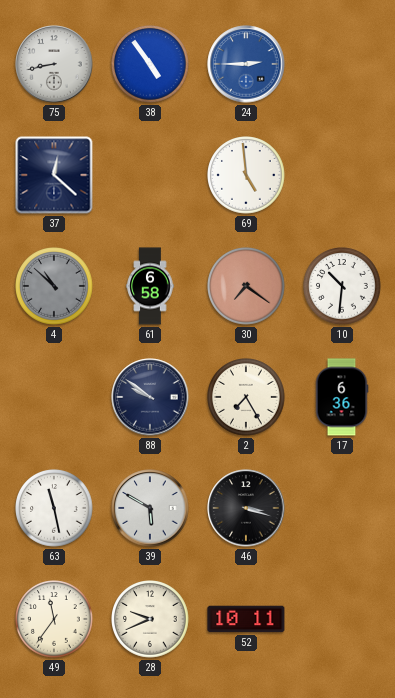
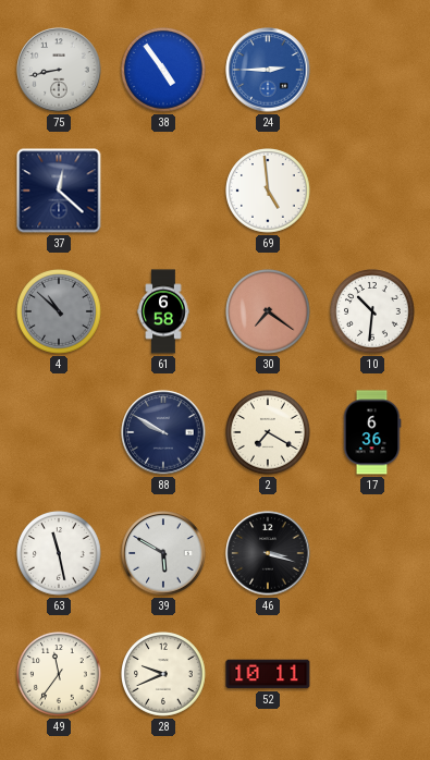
88: 9:51 -> 9:50
2: 7:25 -> 7:20
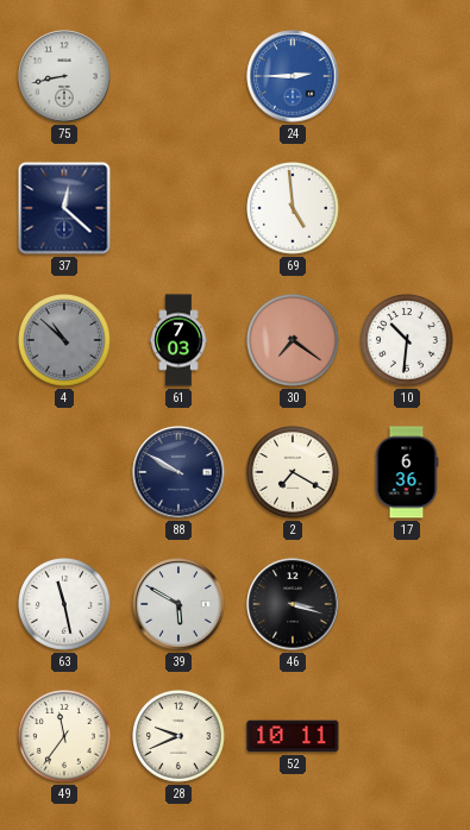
38: 4:54 -> none
61: 6:58 -> 7:03
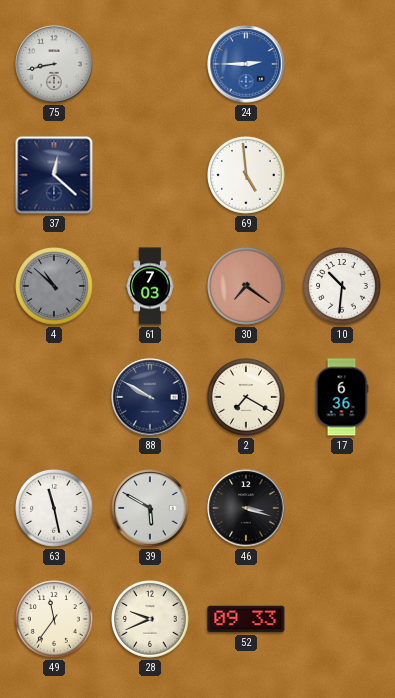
52: 10:11 -> 09:33
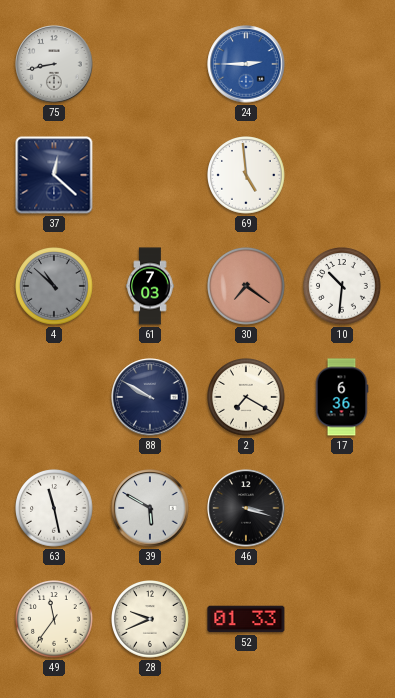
52: 09:33 -> 01:33
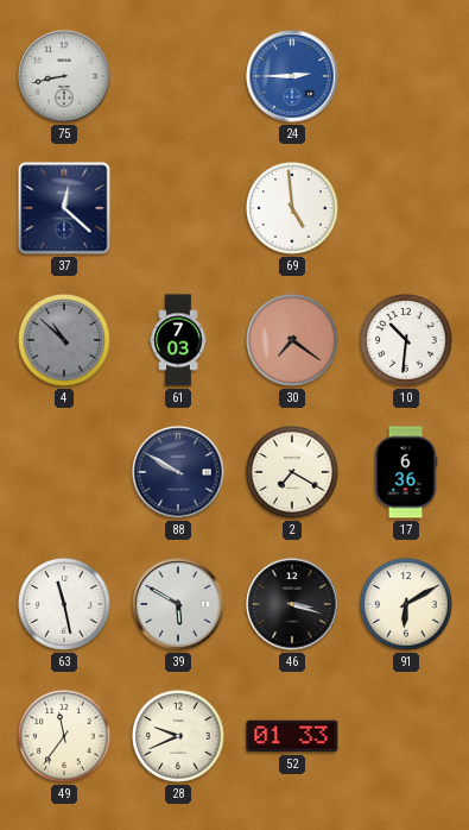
91: none -> 6:10
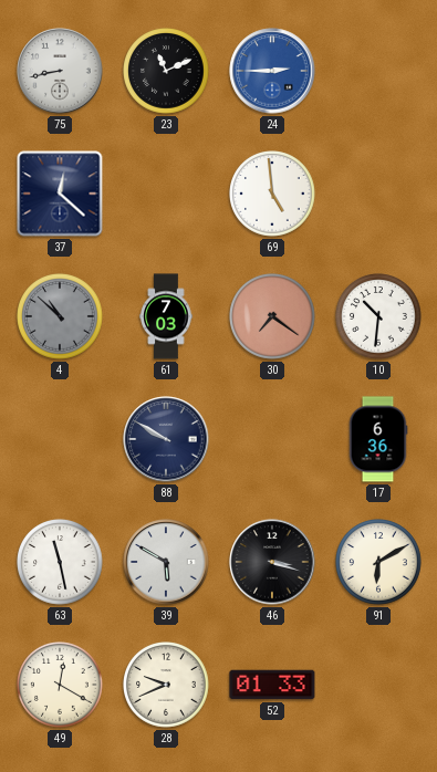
23: none -> 11:11
2: 7:20 -> none
49: 11:36 -> 12:20
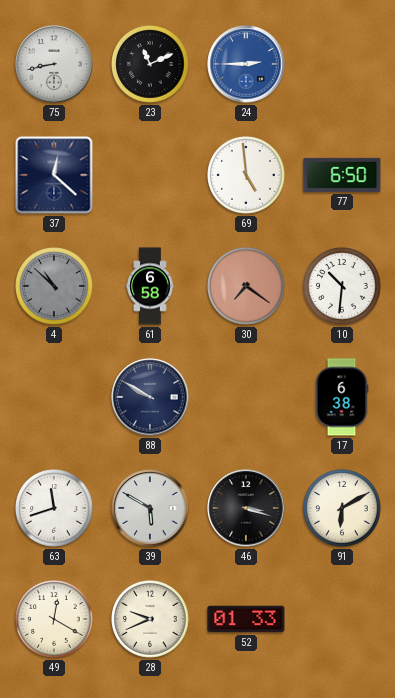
77: none -> 6:50
61: 7:03 -> 6:58
17: 6:36 -> 6:38
63: 11:28 -> 11:42
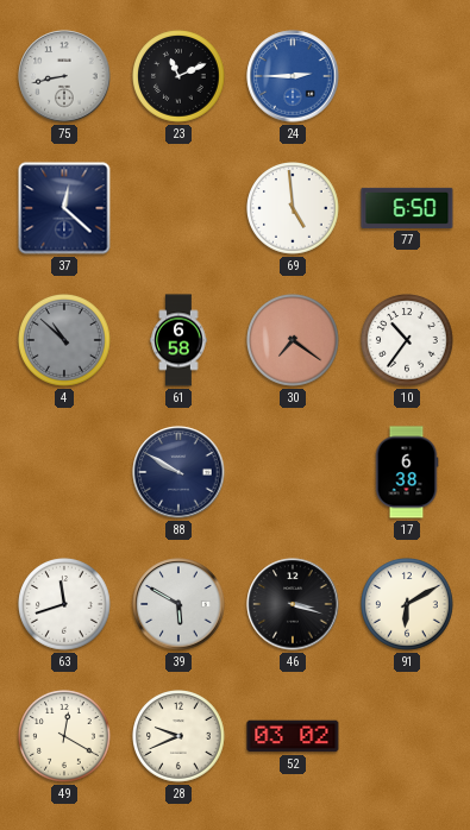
10: 10:31 -> 10:36
52: 01:33 -> 03:02
